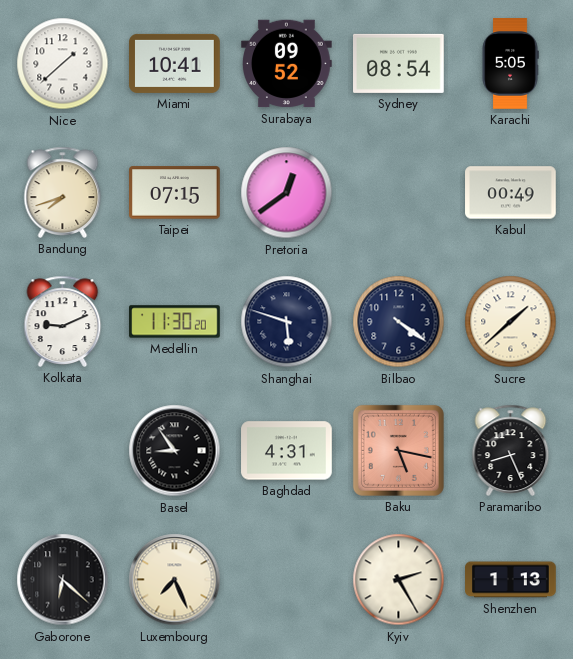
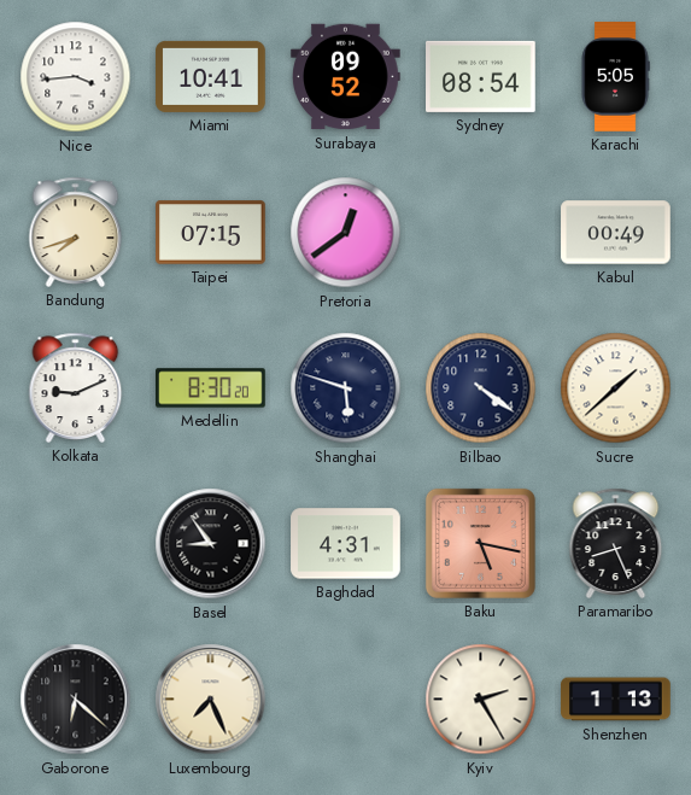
Nice: 1:38 -> 3:44
Medellin: 11:30 -> 8:30
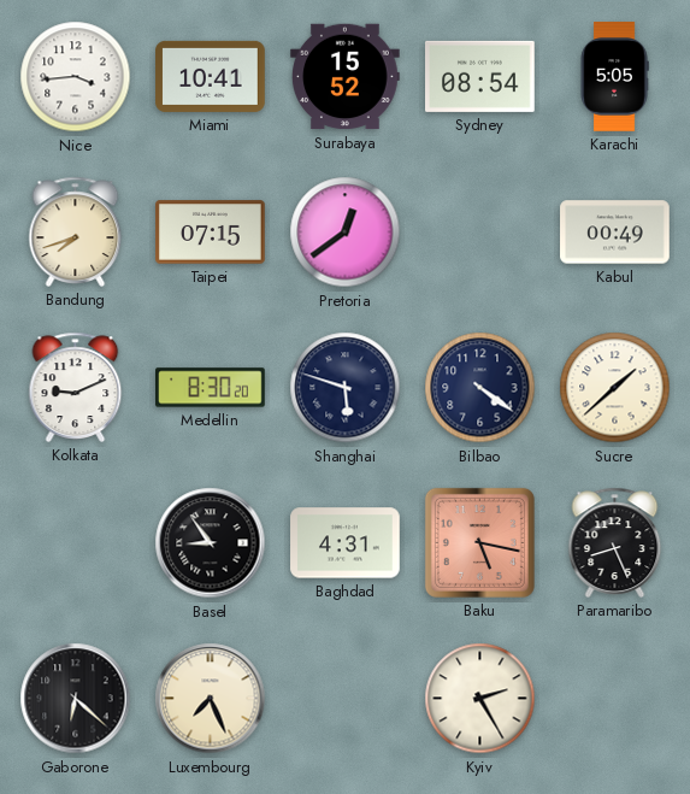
Surabaya: 09:52 -> 15:52
Shenzhen: 1:13 -> none
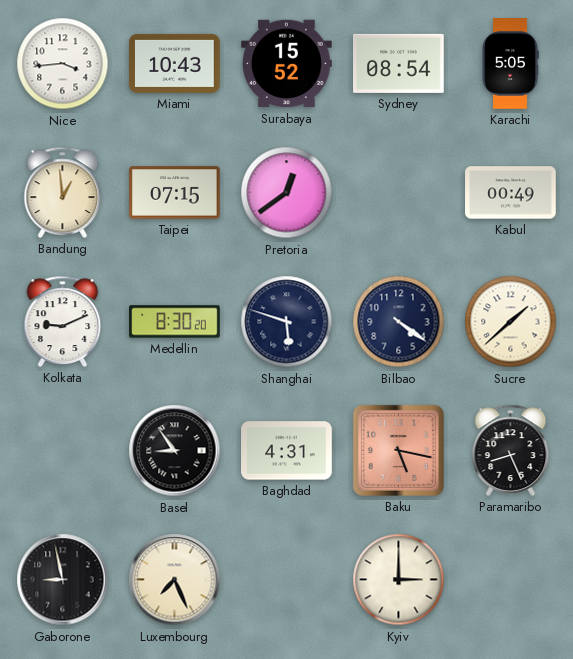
Miami: 10:41 -> 10:43
Bandung: 7:42 -> 12:59
Gaborone: 6:22 -> 8:58
Kyiv: 2:25 -> 3:00
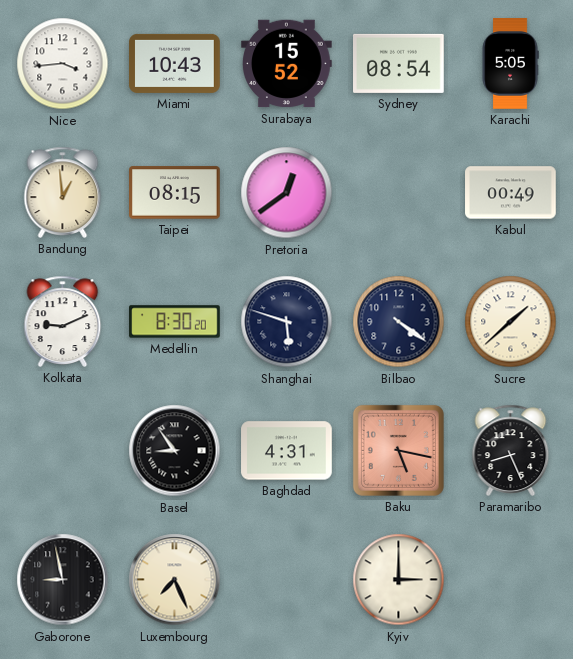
Taipei: 07:15 -> 08:15
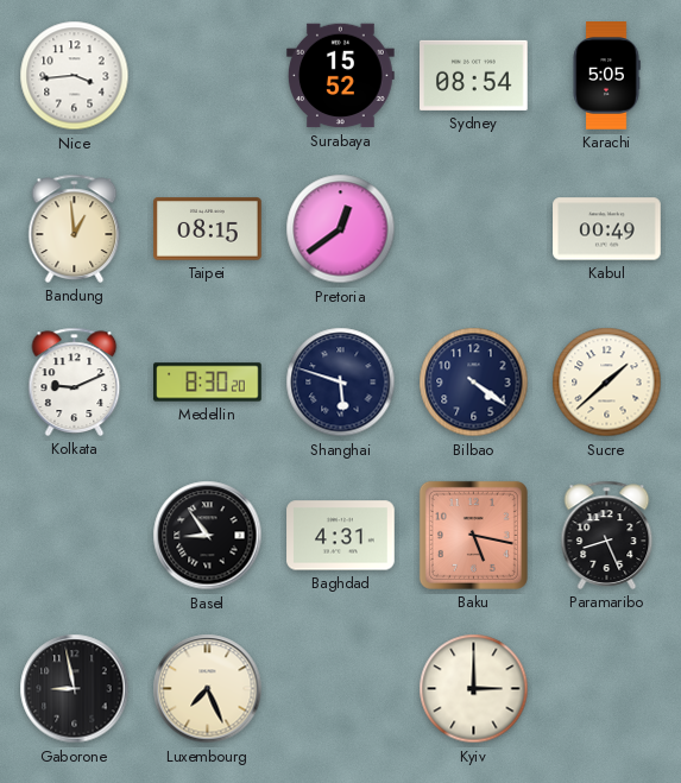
Miami: 10:43 -> none
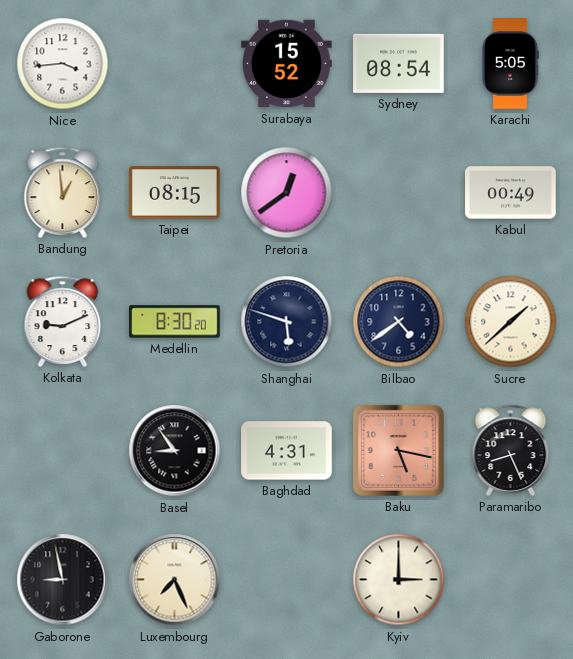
Bilbao: 4:21 -> 4:39
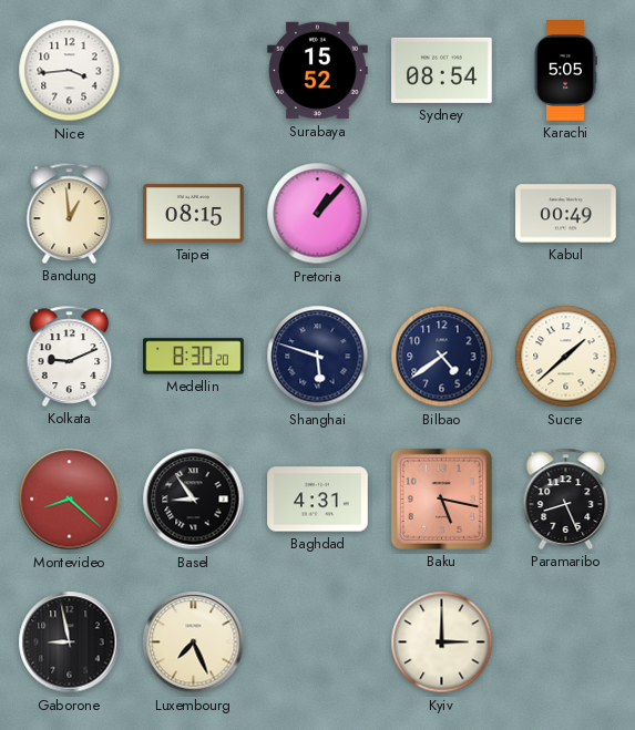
Pretoria: 12:39 -> 1:07
Montevideo: none -> 8:22
